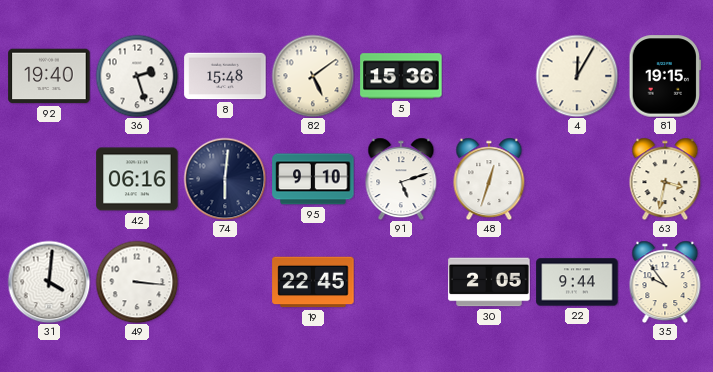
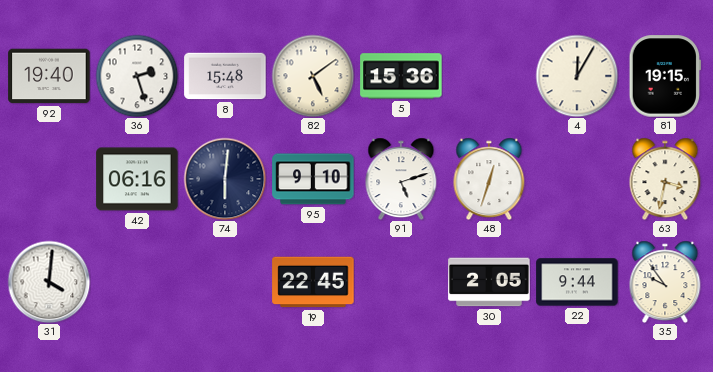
49: 3:16 -> none
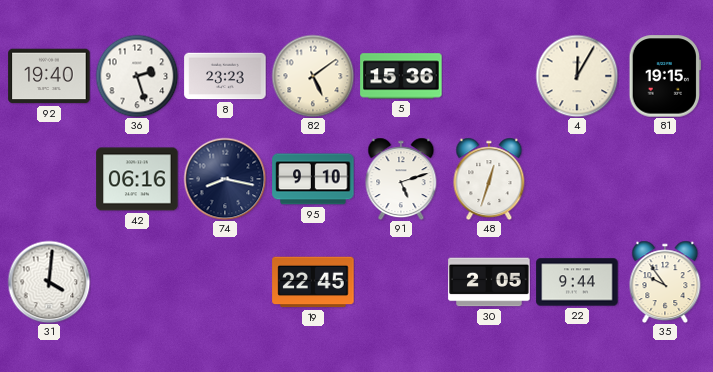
8: 15:48 -> 23:23
74: 6:01 -> 8:17
63: 3:32 -> none
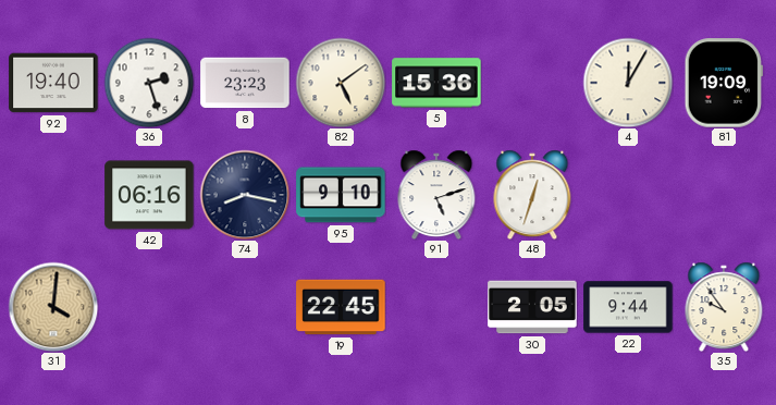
81: 19:15 -> 19:09
31 dial: white -> champagne
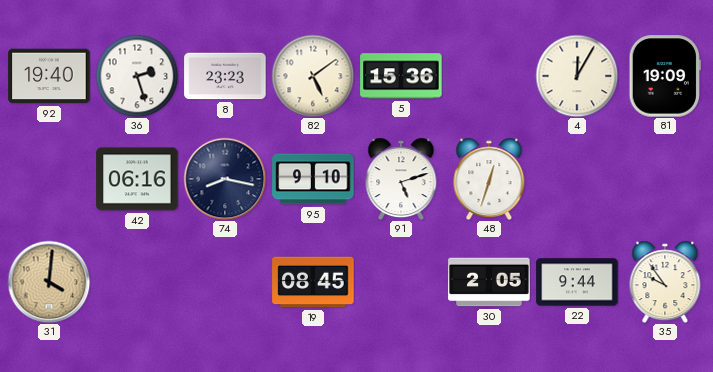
19: 22:45 -> 08:45
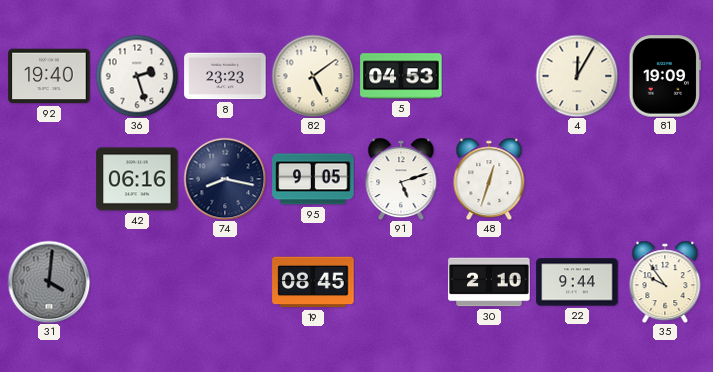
5: 15:36 -> 04:53
95: 9:10 -> 9:05
31 dial: champagne -> grey
30: 2:05 -> 2:10
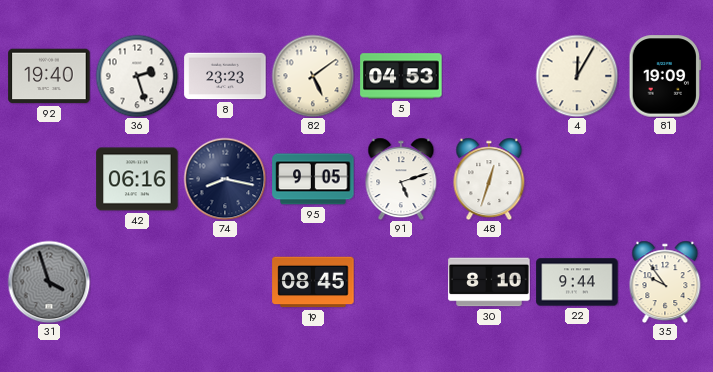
31: 4:01 -> 3:57
30: 2:10 -> 8:10
